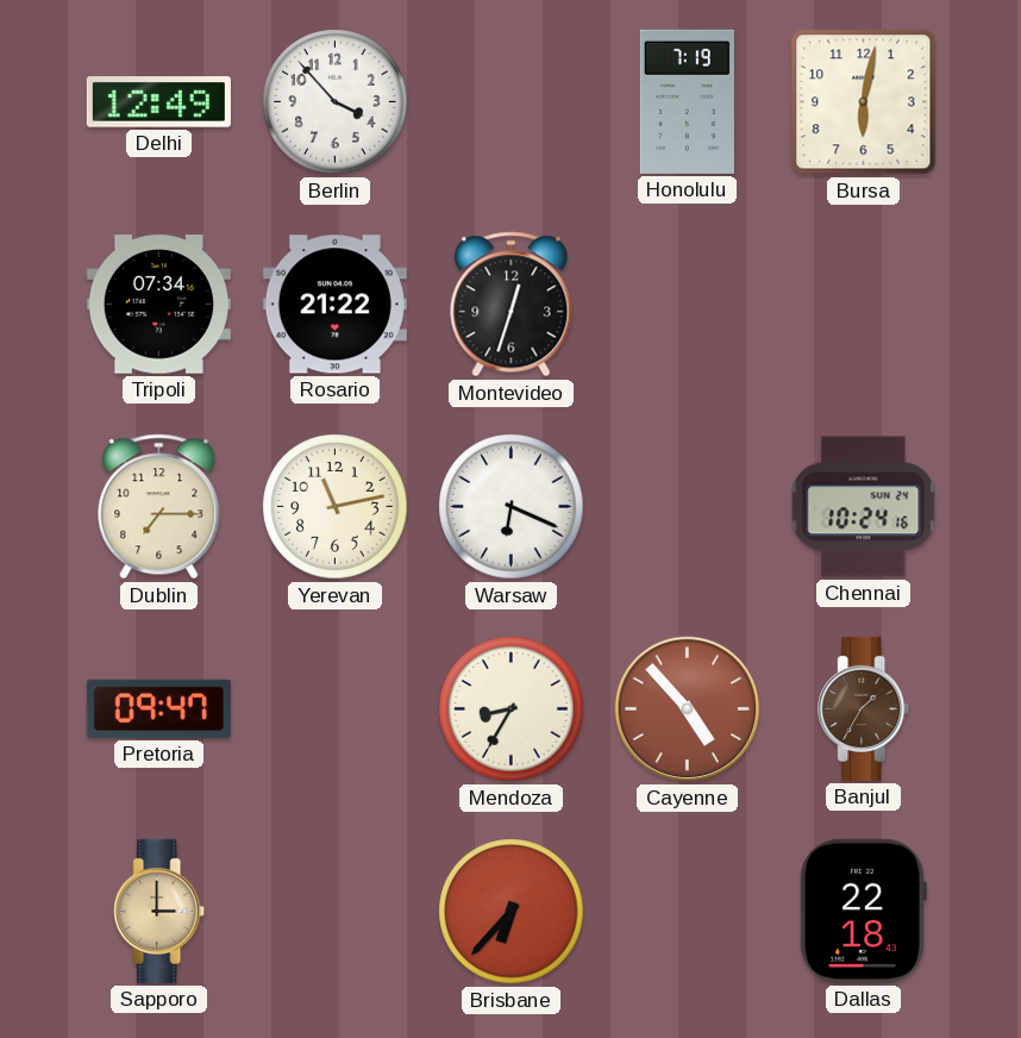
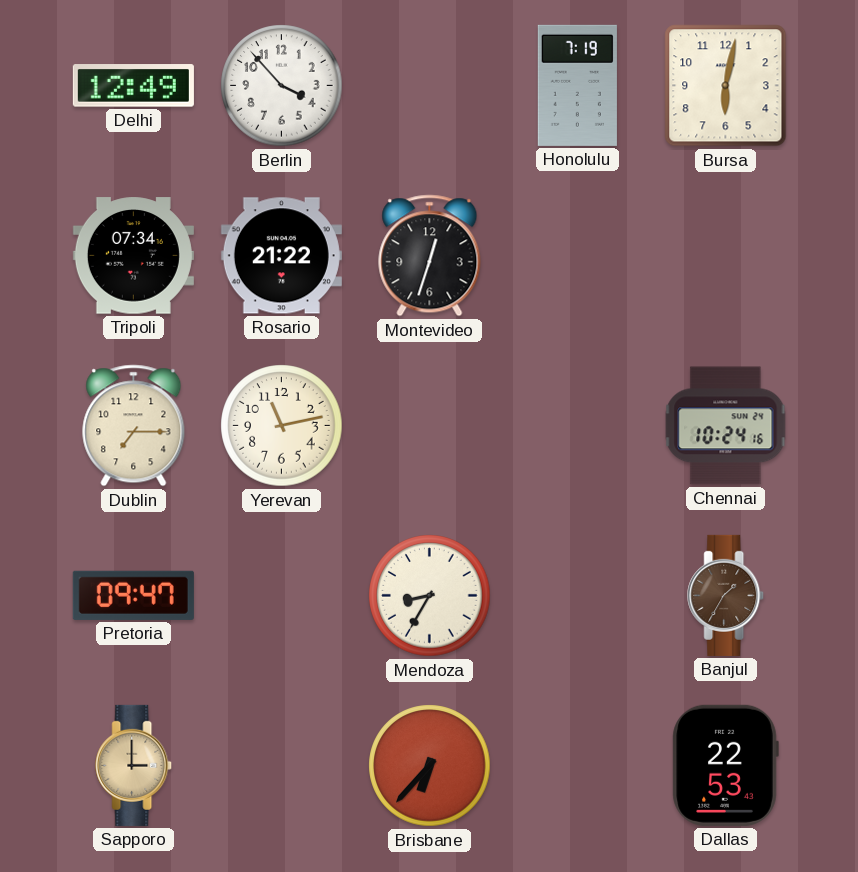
Warsaw: 6:19 -> none
Cayenne: 4:53 -> none
Dallas: 22:18 -> 22:53
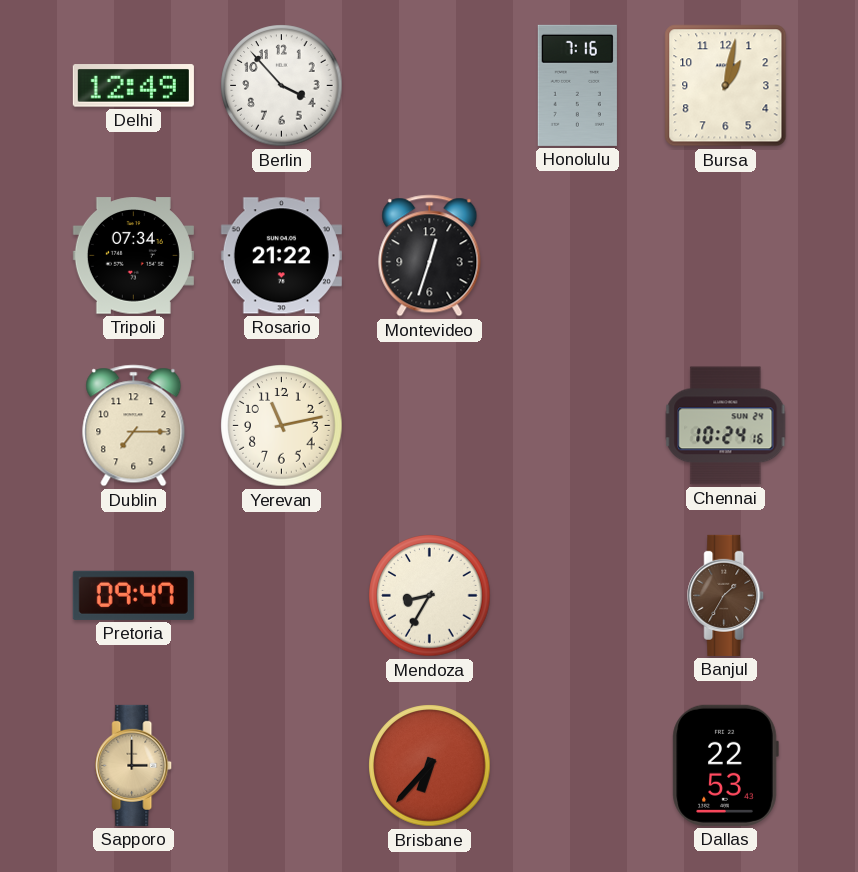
Honolulu: 7:19 -> 7:16
Bursa: 6:02 -> 1:02
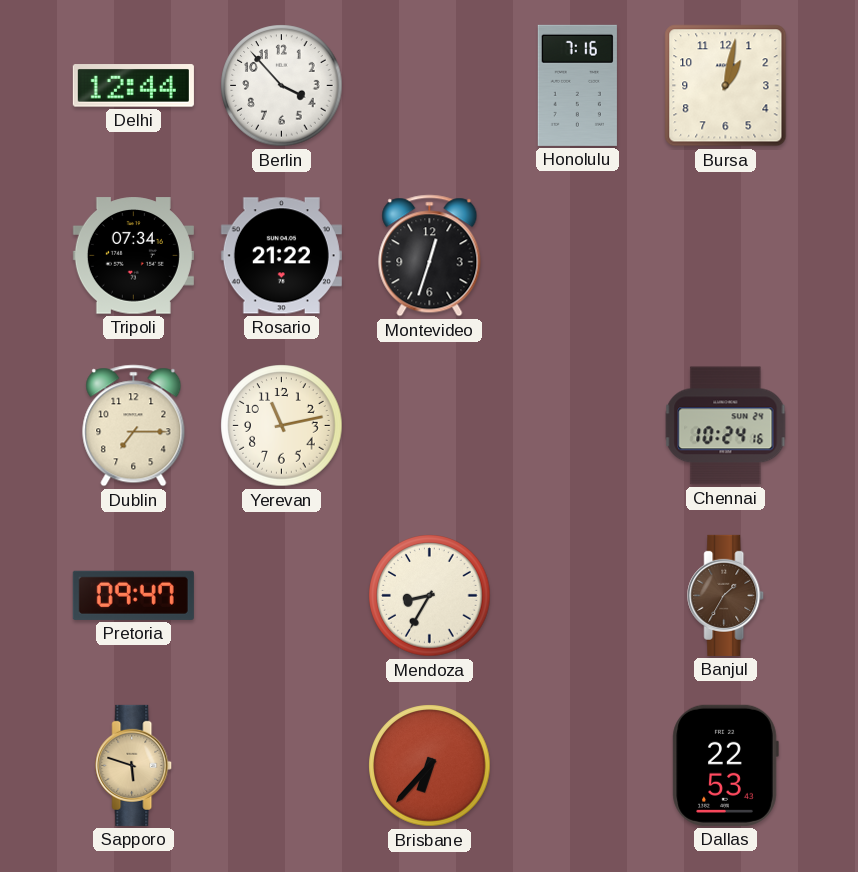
Delhi: 12:49 -> 12:44
Sapporo: 3:00 -> 5:48
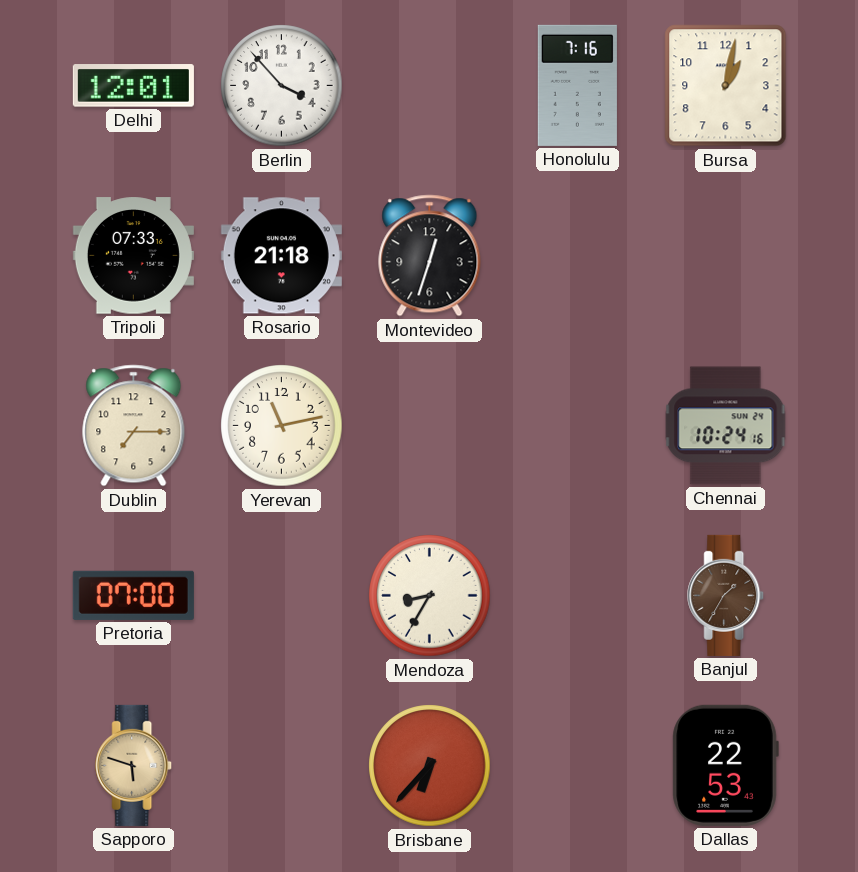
Delhi: 12:44 -> 12:01
Tripoli: 07:34 -> 07:33
Rosario: 21:22 -> 21:18
Pretoria: 09:47 -> 07:00
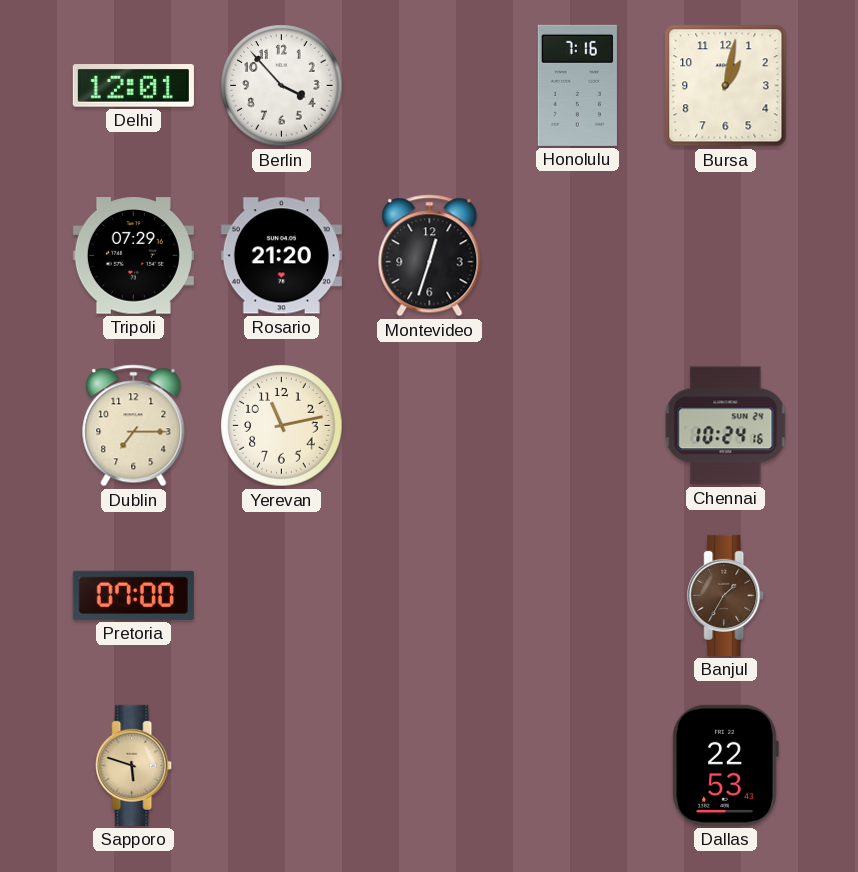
Tripoli: 07:33 -> 07:29
Rosario: 21:18 -> 21:20
Mendoza: 8:35 -> none
Brisbane: 6:37 -> none
